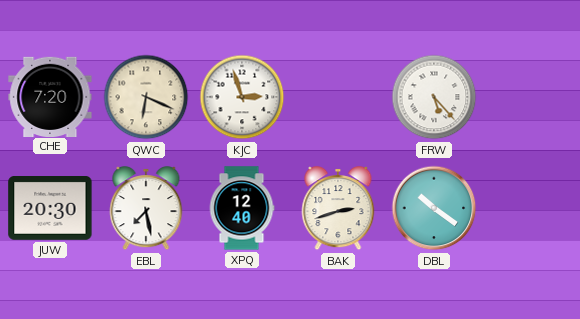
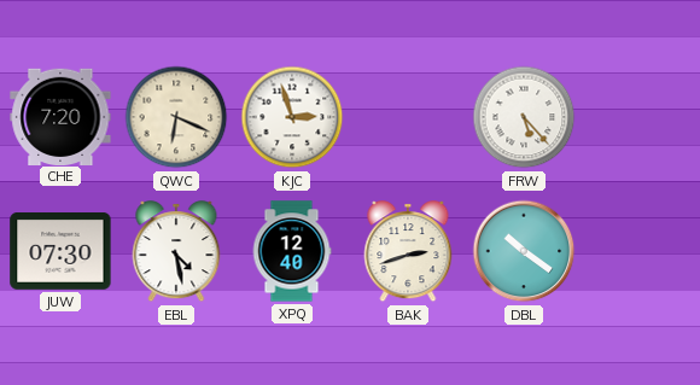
JUW: 20:30 -> 07:30
EBL: 7:28 -> 4:28
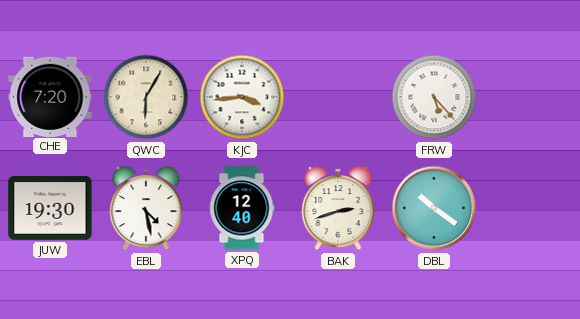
QWC: 6:19 -> 6:05
KJC: 2:57 -> 3:44
JUW: 07:30 -> 19:30
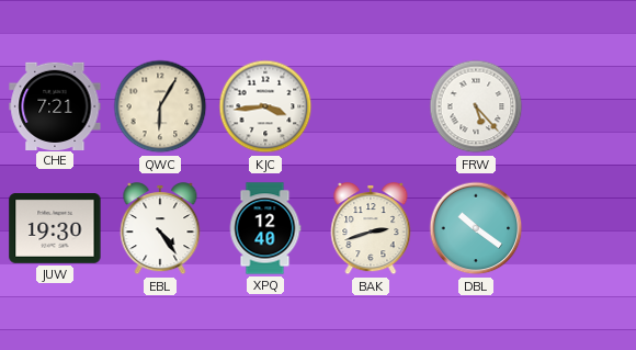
CHE: 7:20 -> 7:21
EBL: 4:28 -> 4:24
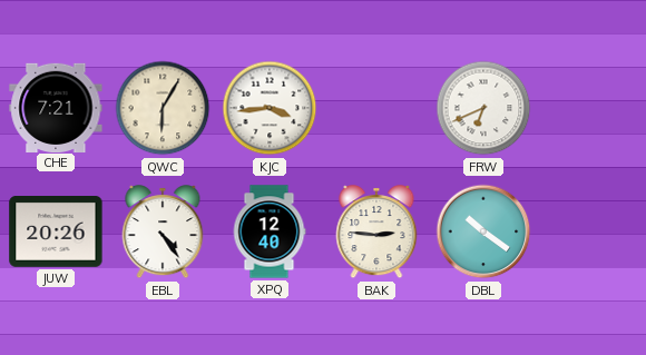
FRW: 5:23 -> 6:41
JUW: 19:30 -> 20:26
BAK: 2:42 -> 2:46
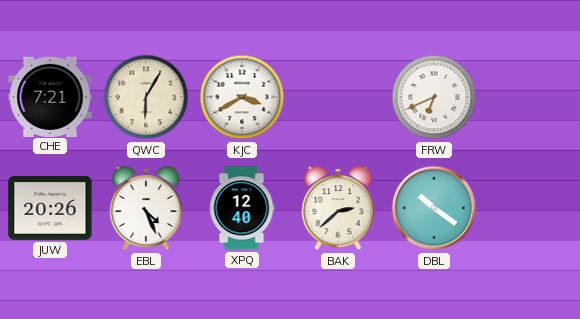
KJC: 3:44 -> 3:40
EBL: 4:24 -> 4:26
BAK: 2:46 -> 2:38
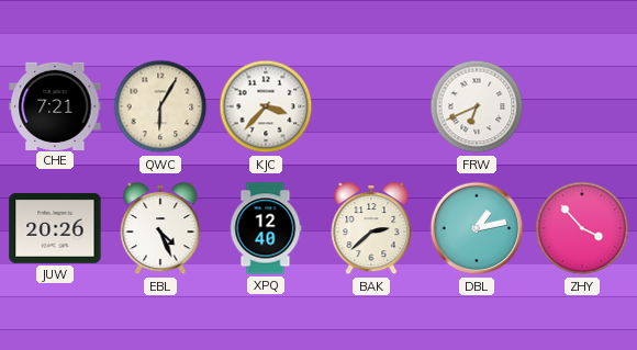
KJC: 3:40 -> 3:37
DBL: 10:21 -> 1:13
ZHY: none -> 3:53
